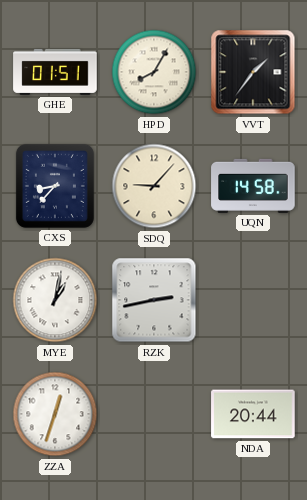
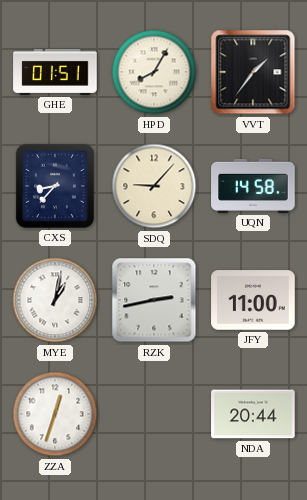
JFY: none -> 11:00
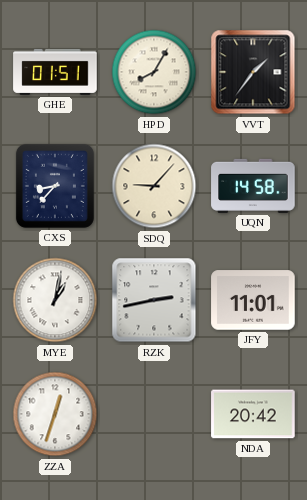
JFY: 11:00 -> 11:01
NDA: 20:44 -> 20:42
